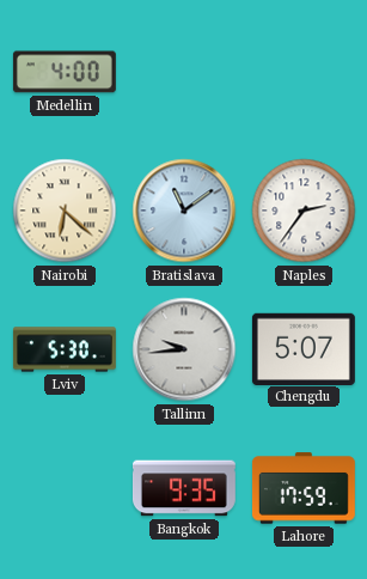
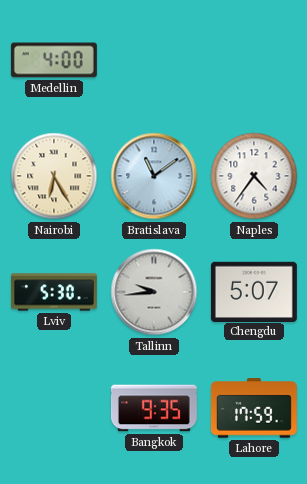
Nairobi: 6:22 -> 6:25
Naples: 2:36 -> 4:36
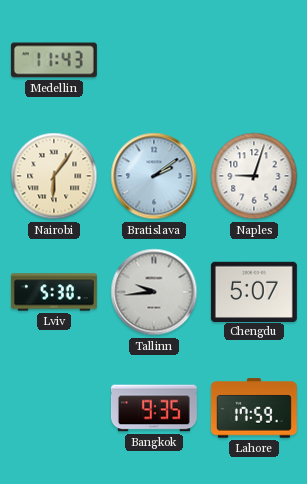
Medellin: 4:00 -> 11:43
Nairobi: 6:25 -> 6:06
Bratislava: 11:09 -> 2:09
Naples: 4:36 -> 9:03
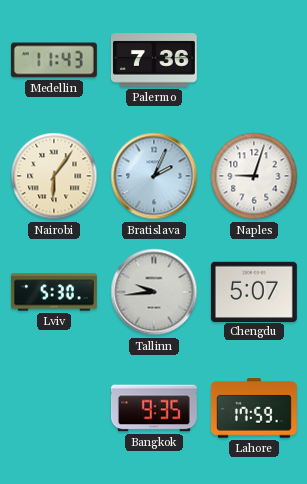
Palermo: none -> 7:36
Bratislava: 2:09 -> 2:04
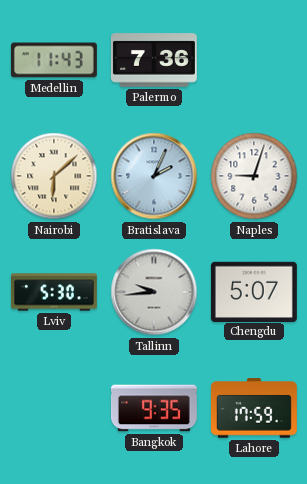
Nairobi: 6:06 -> 6:08
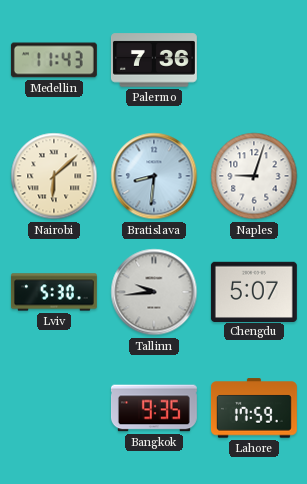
Bratislava: 2:04 -> 8:31
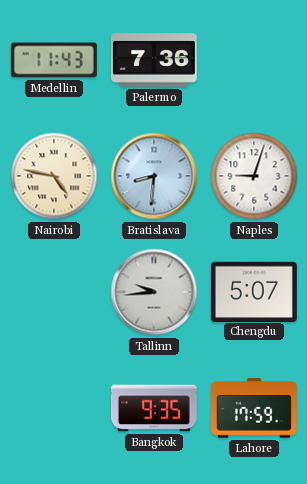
Nairobi: 6:08 -> 4:47
Lviv: 5:30 -> none
